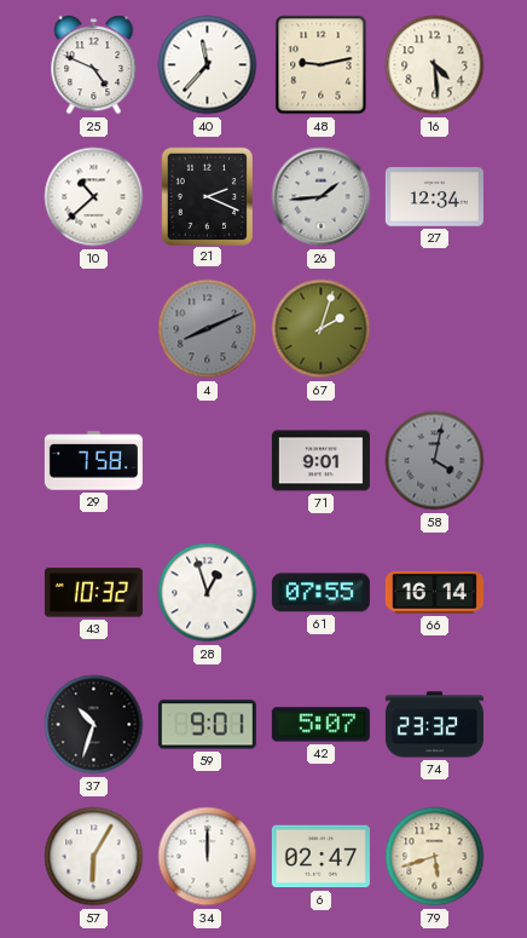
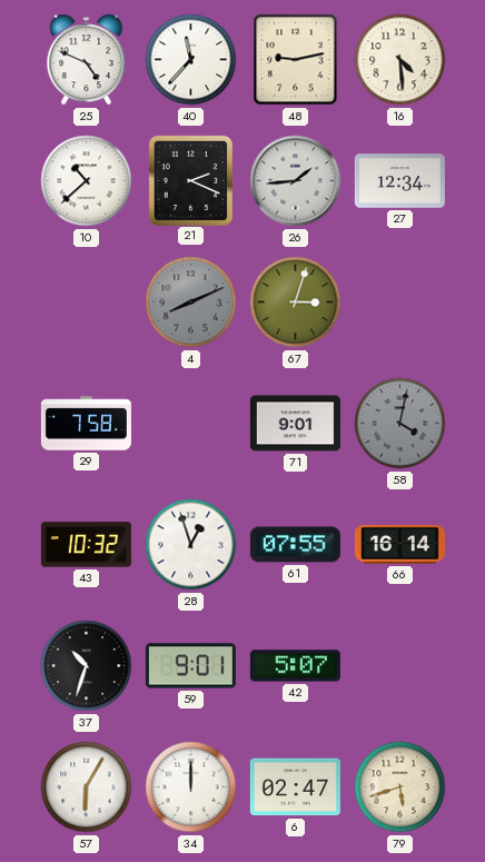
67: 2:03 -> 3:03
74: 23:32 -> none
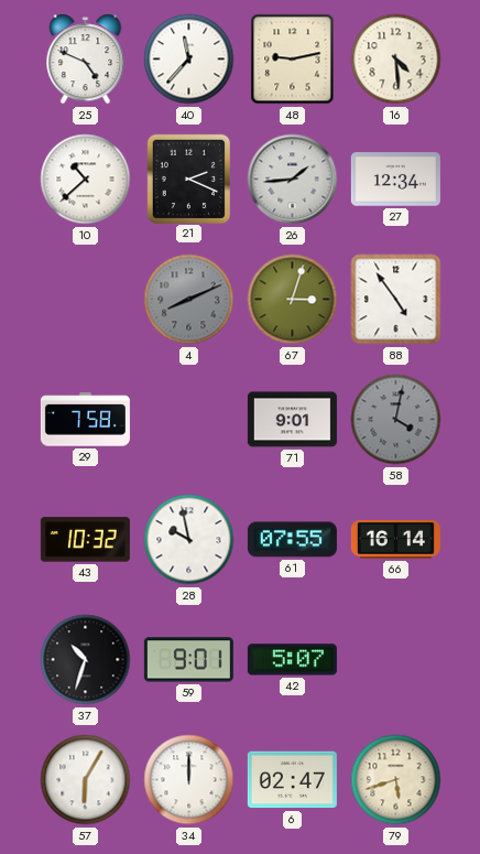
88: none -> 4:54
28: 12:57 -> 9:58
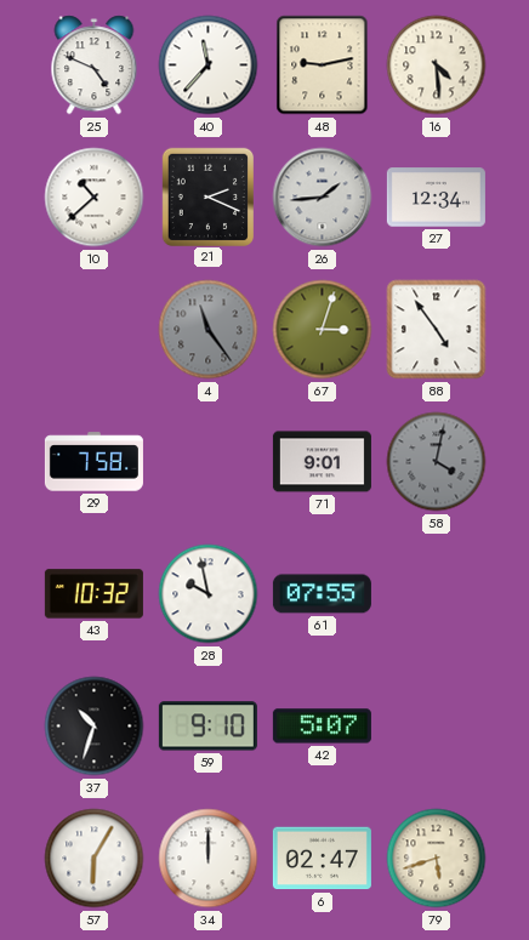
4: 8:11 -> 11:24
66: 16:14 -> none
59: 9:01 -> 9:10
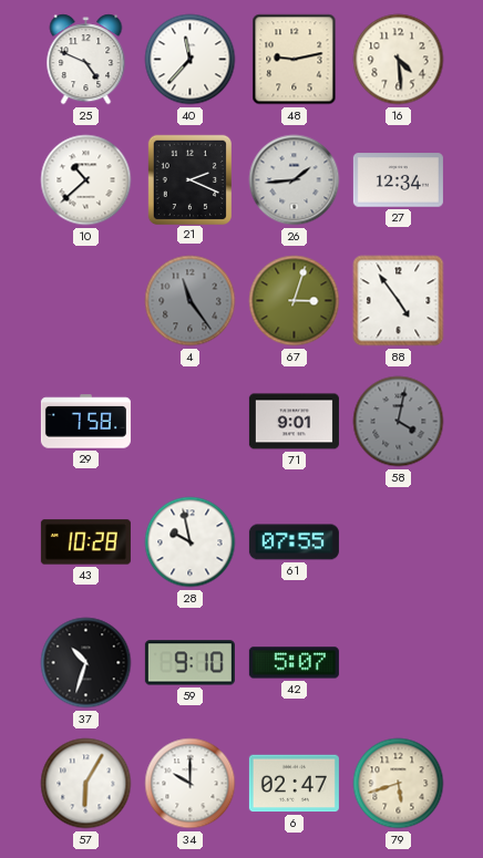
43: 10:32 -> 10:28
34: 12:00 -> 10:00
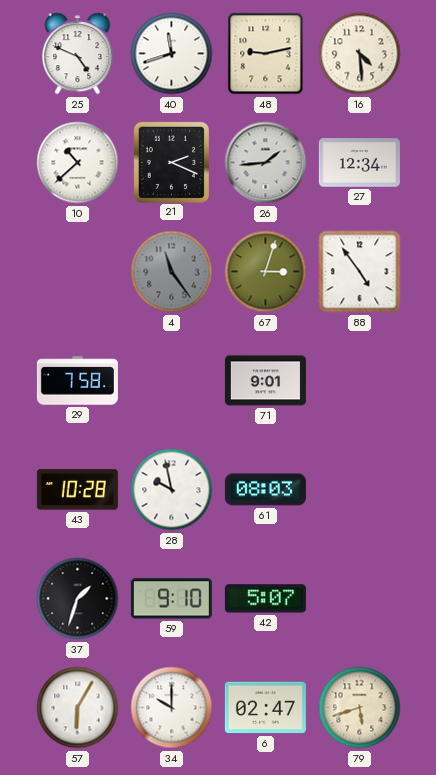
40: 11:37 -> 11:42
58: 4:02 -> none
61: 07:55 -> 08:03
37: 10:33 -> 1:33
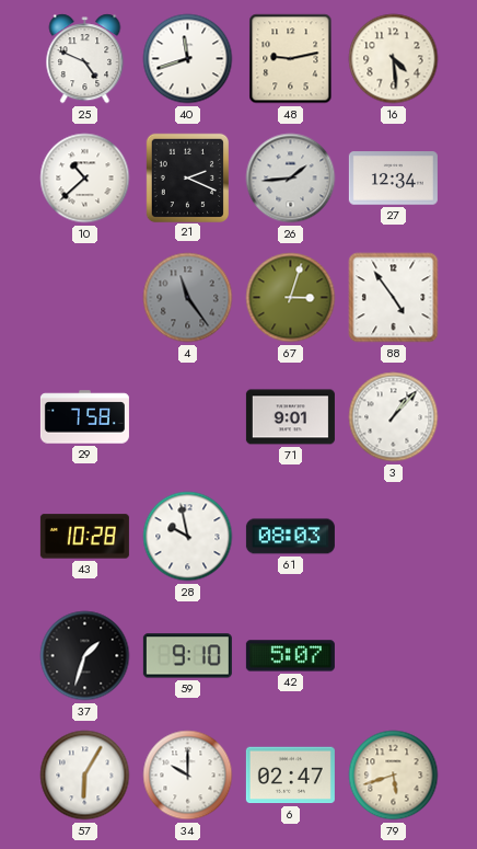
3: none -> 1:07
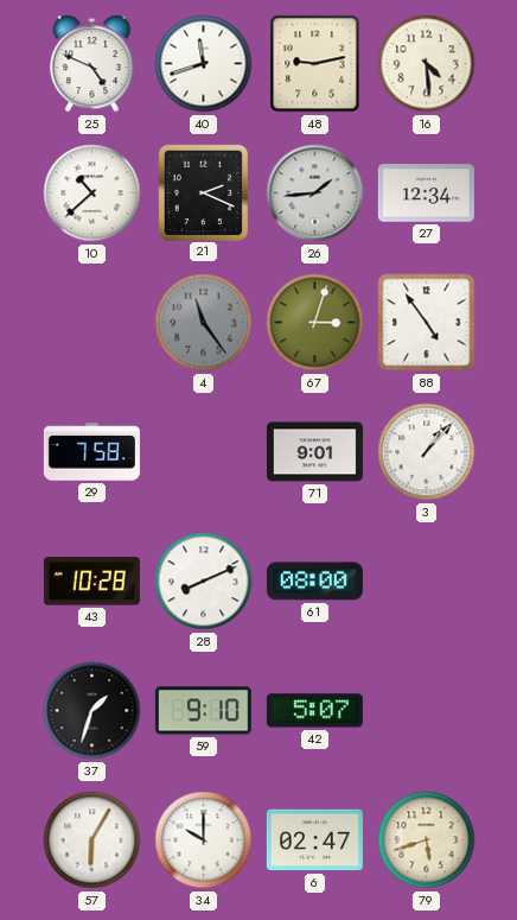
28: 9:58 -> 8:11
61: 08:03 -> 08:00
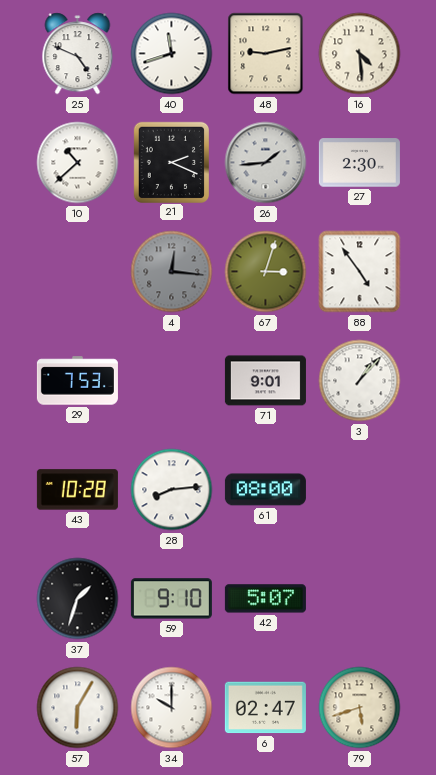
27: 12:34 -> 2:30
4: 11:24 -> 12:16
29: 7:58 -> 7:53
28: 8:11 -> 8:14
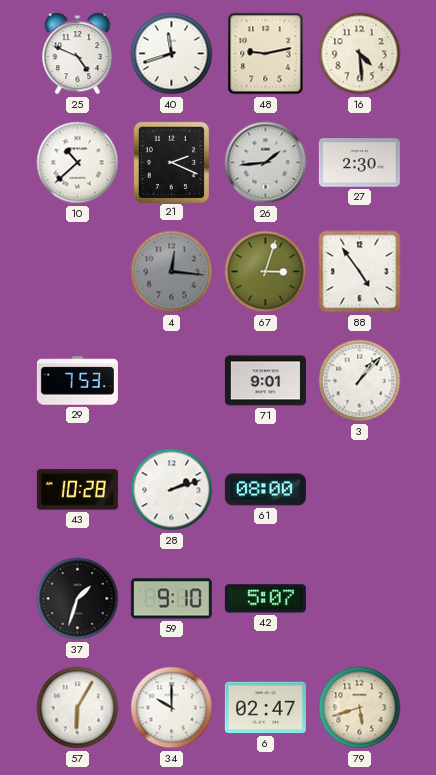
28: 8:14 -> 2:12
